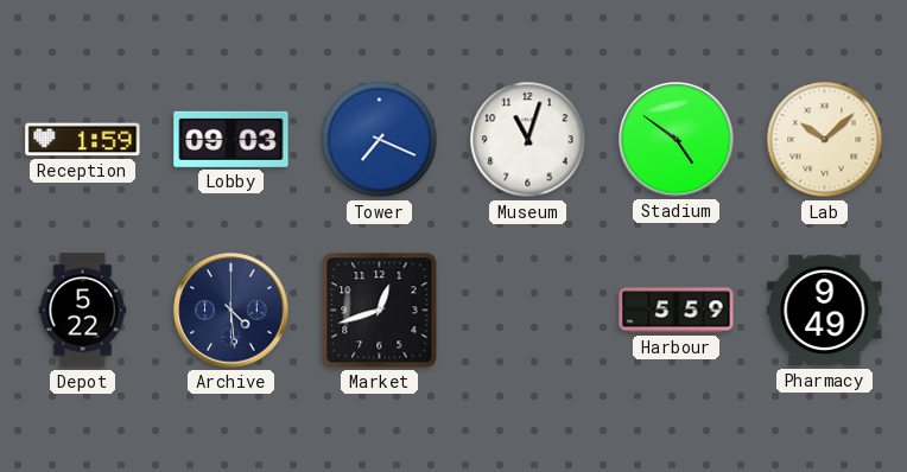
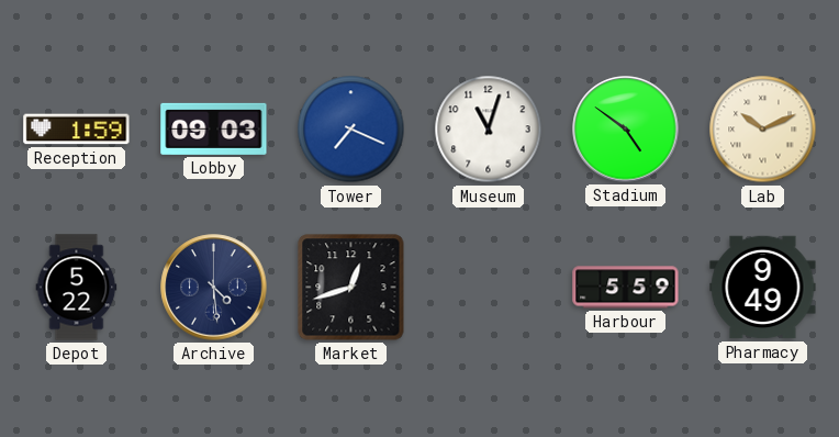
Lab: 10:08 -> 10:11
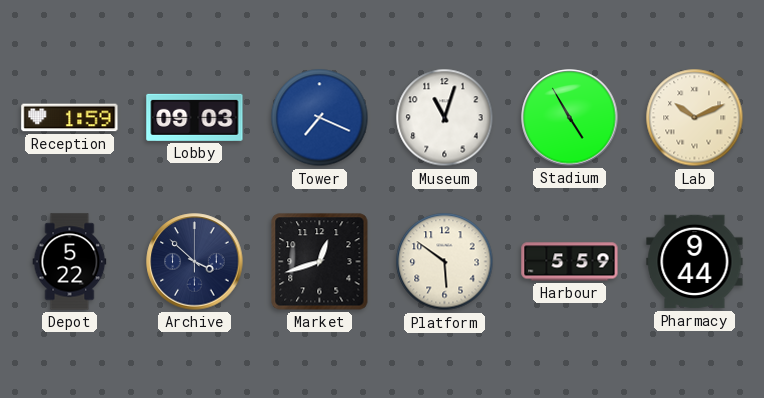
Stadium: 4:51 -> 4:55
Archive: 4:29 -> 3:52
Platform: none -> 5:51
Pharmacy: 9:49 -> 9:44
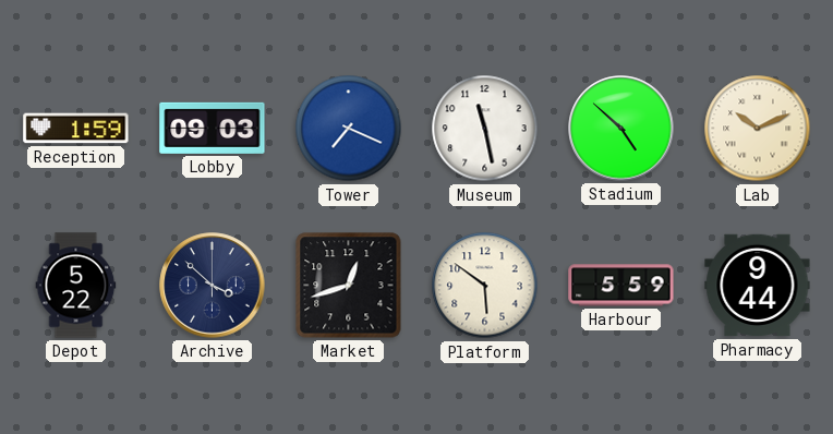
Museum: 11:03 -> 11:28
Stadium: 4:55 -> 4:52
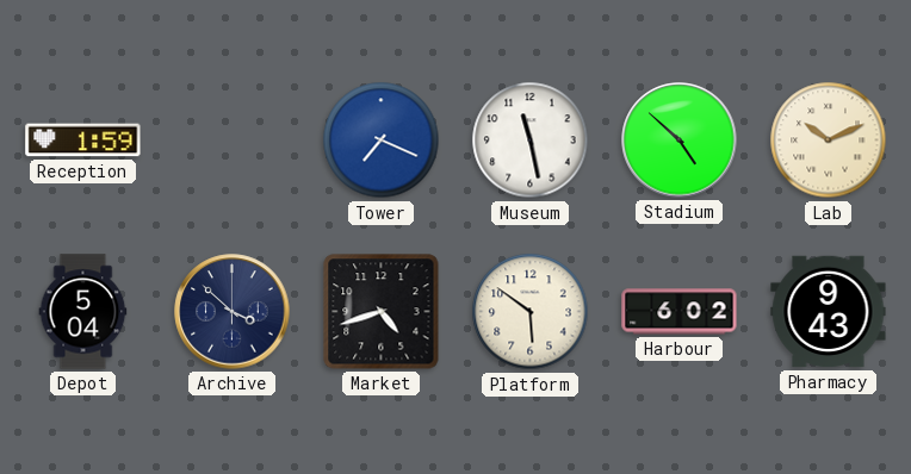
Lobby: 09:03 -> none
Depot: 5:22 -> 5:04
Market: 12:42 -> 4:42
Harbour: 5:59 -> 6:02
Pharmacy: 9:44 -> 9:43
